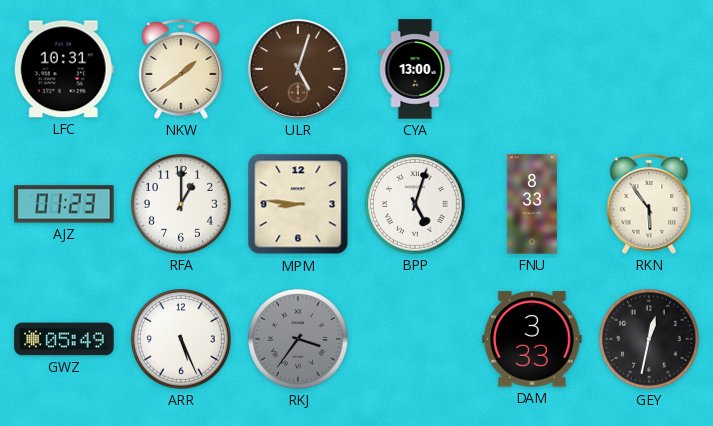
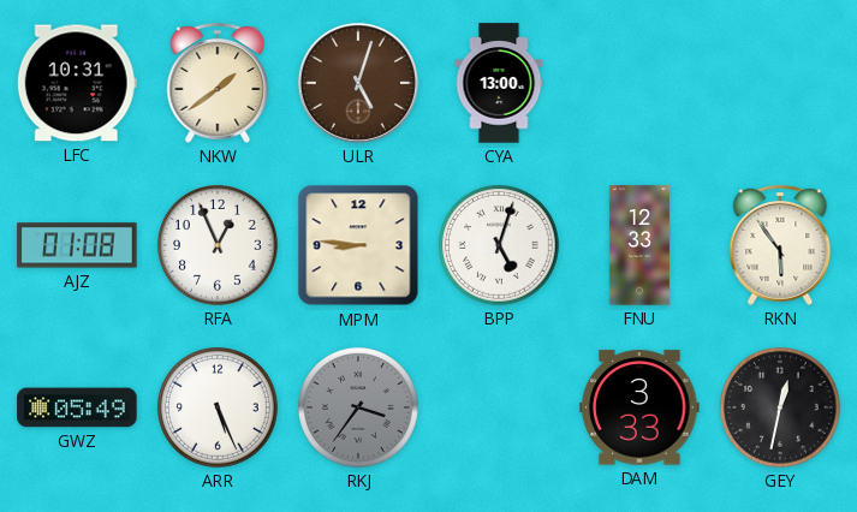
AJZ: 01:23 -> 01:08
RFA: 1:00 -> 12:56
FNU: 8:33 -> 12:33
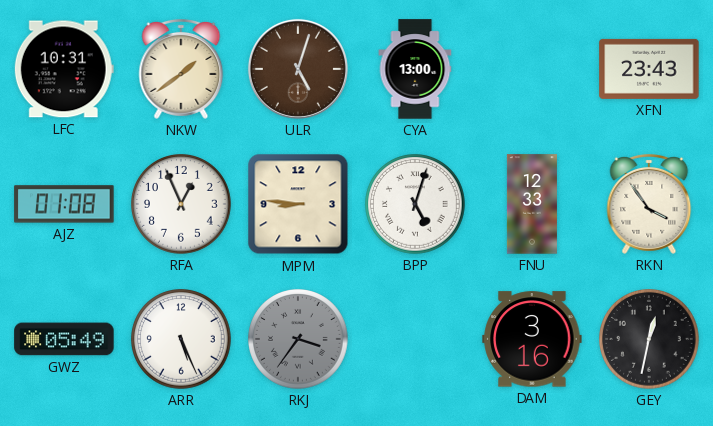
XFN: none -> 23:43
RKN: 5:54 -> 3:54
DAM: 3:33 -> 3:16
